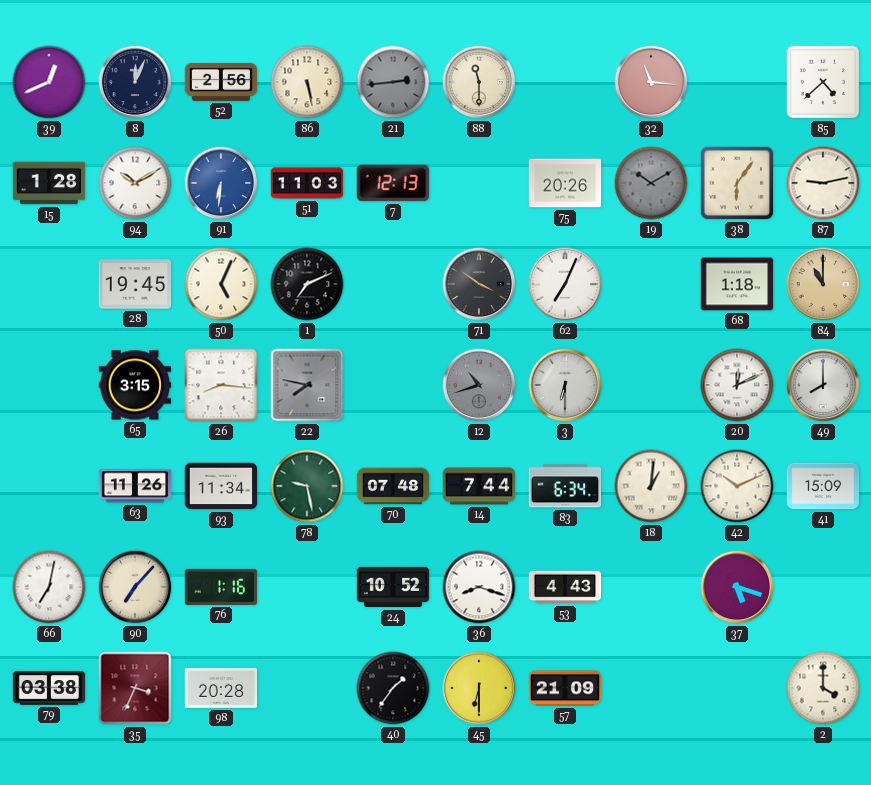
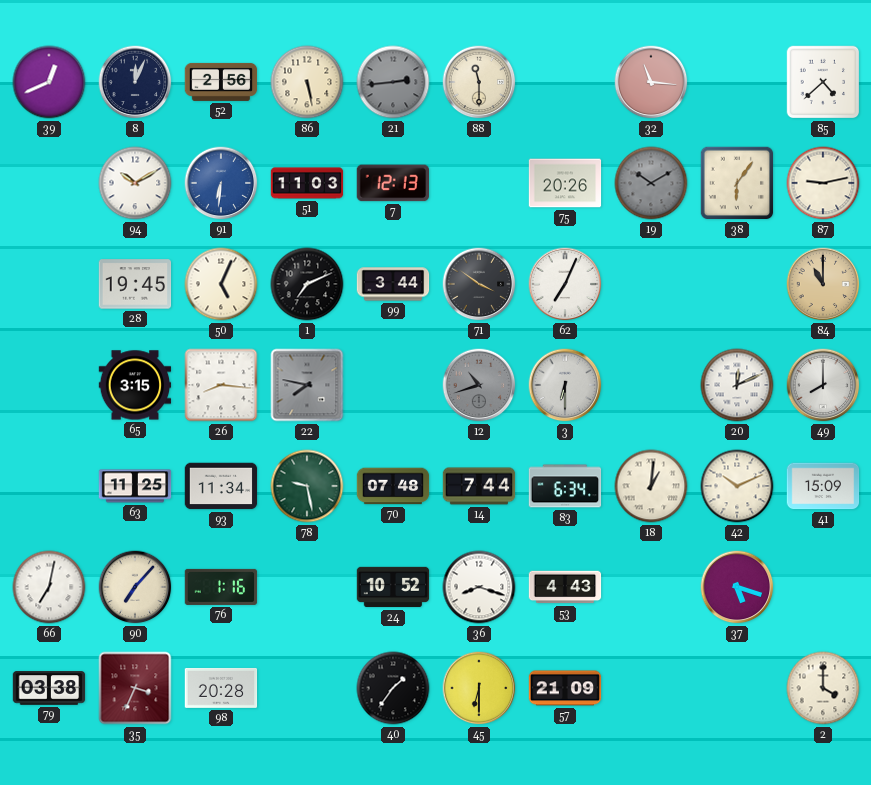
15: 1:28 -> none
99: none -> 3:44
68: 1:18 -> none
63: 11:26 -> 11:25
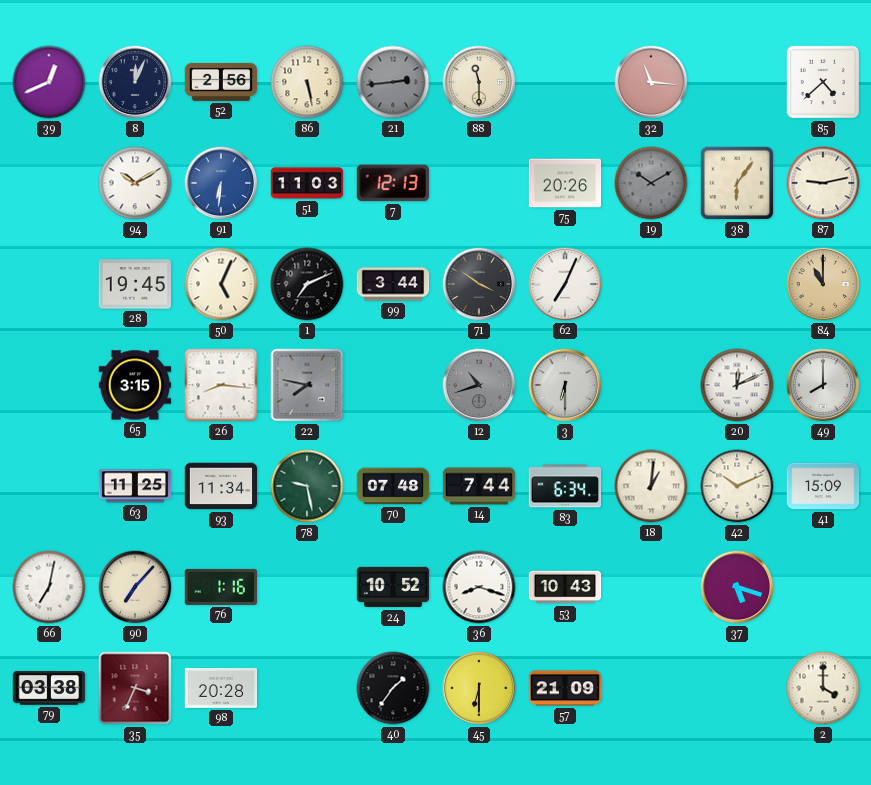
53: 4:43 -> 10:43
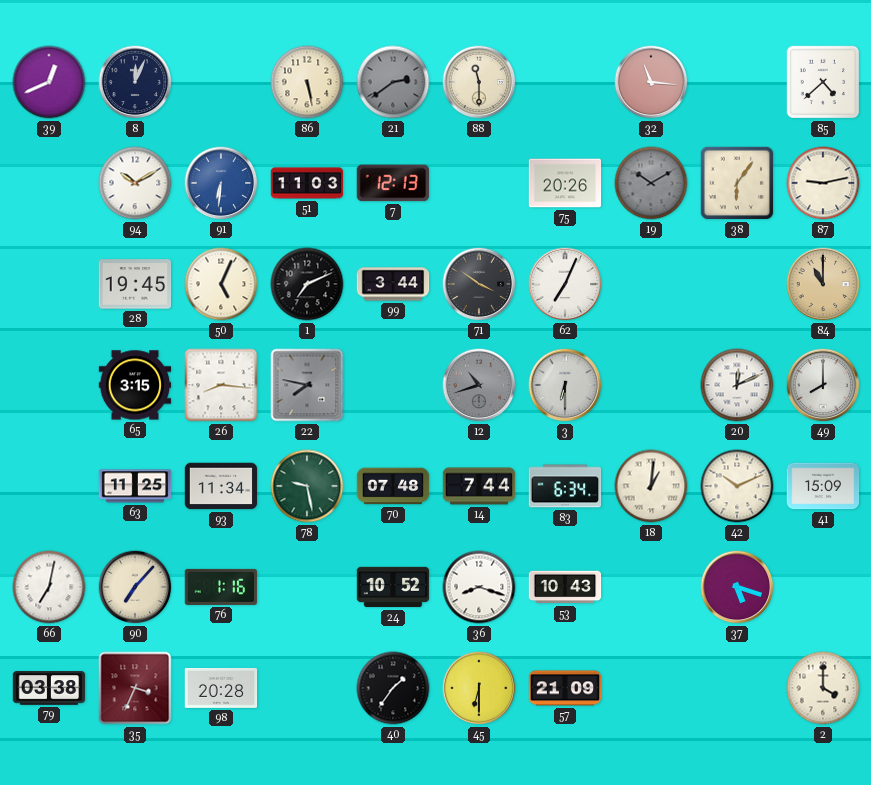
52: 2:56 -> none
21: 2:44 -> 2:39
